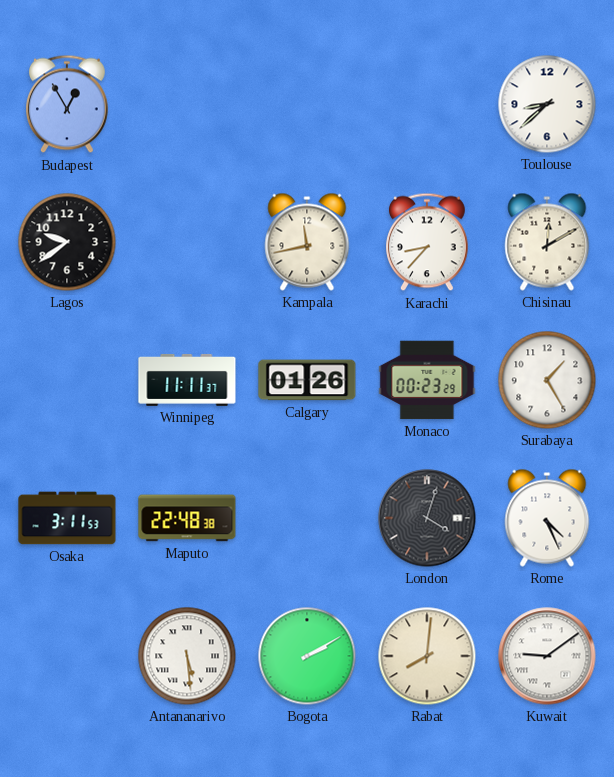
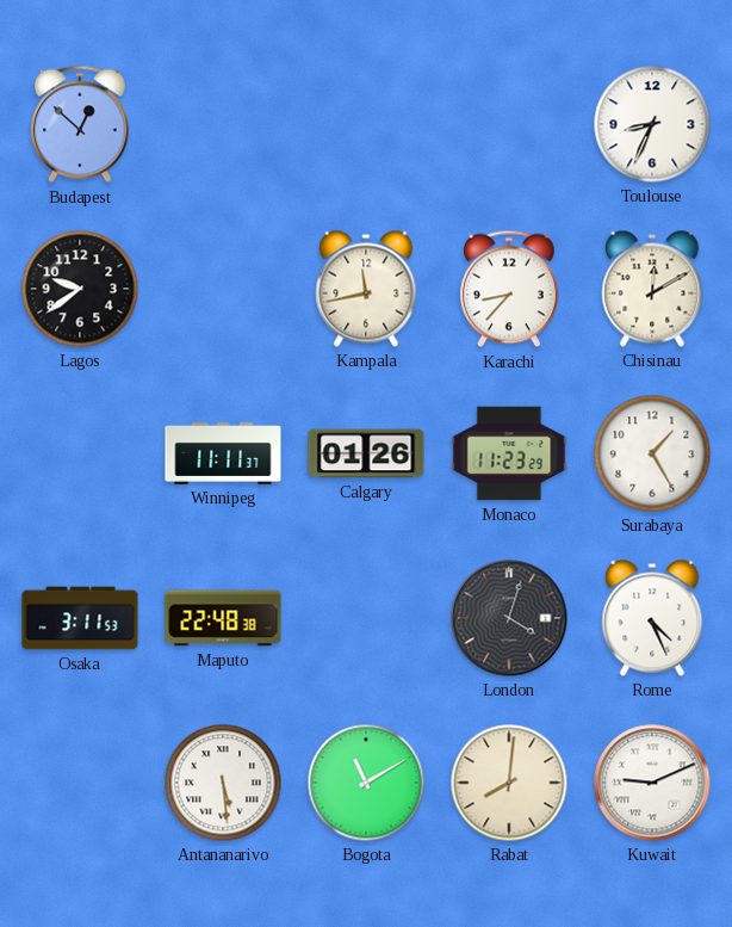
Budapest: 12:55 -> 12:52
Toulouse: 8:38 -> 8:34
Monaco: 00:23 -> 11:23
Bogota: 2:10 -> 11:10
Kuwait: 9:09 -> 9:11
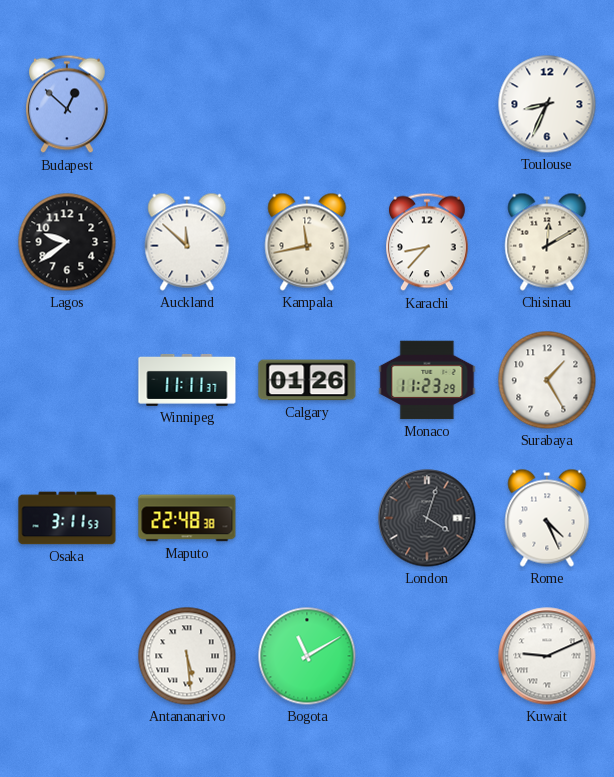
Auckland: none -> 11:52
Rabat: 8:01 -> none
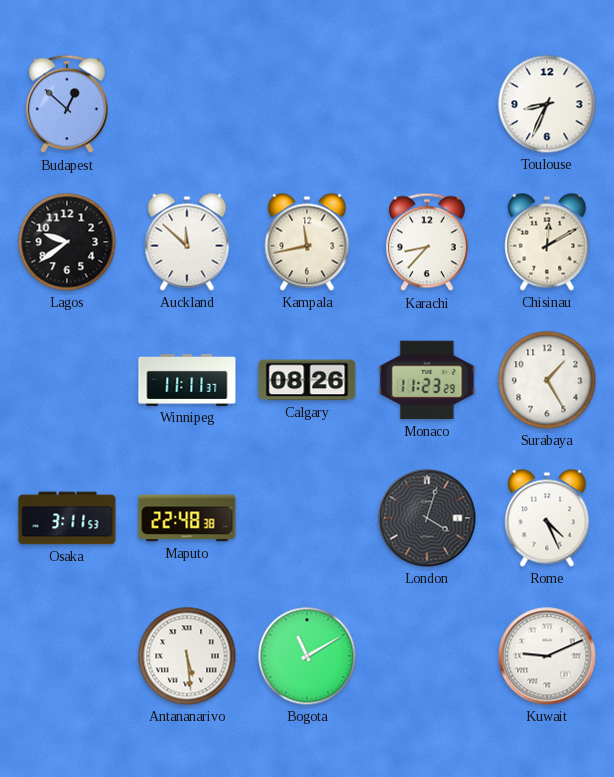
Calgary: 01:26 -> 08:26
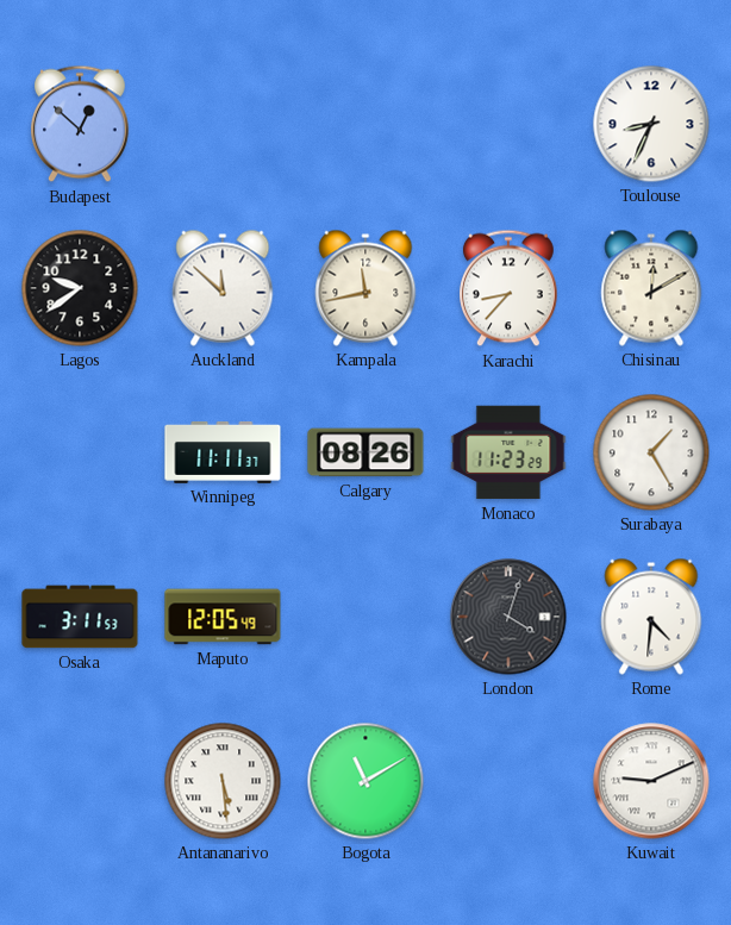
Maputo: 22:48 -> 12:05
Rome: 4:26 -> 4:31
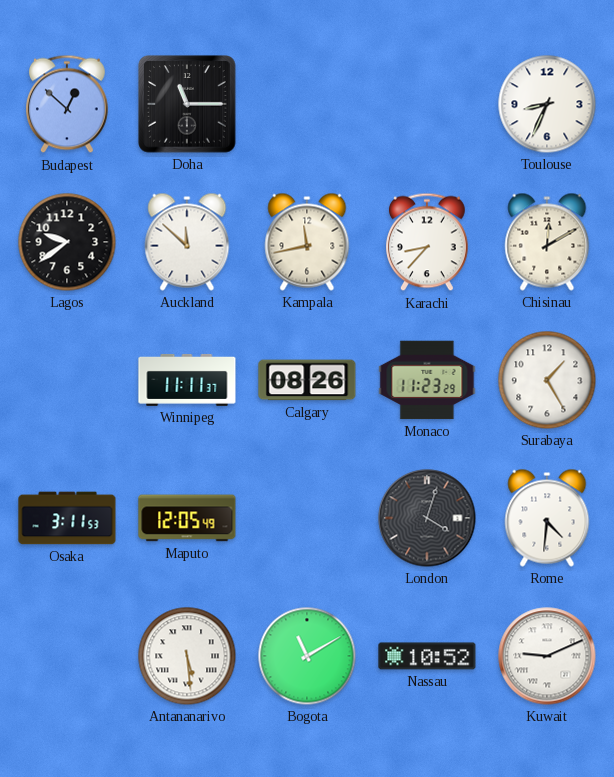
Doha: none -> 11:15
Nassau: none -> 10:52
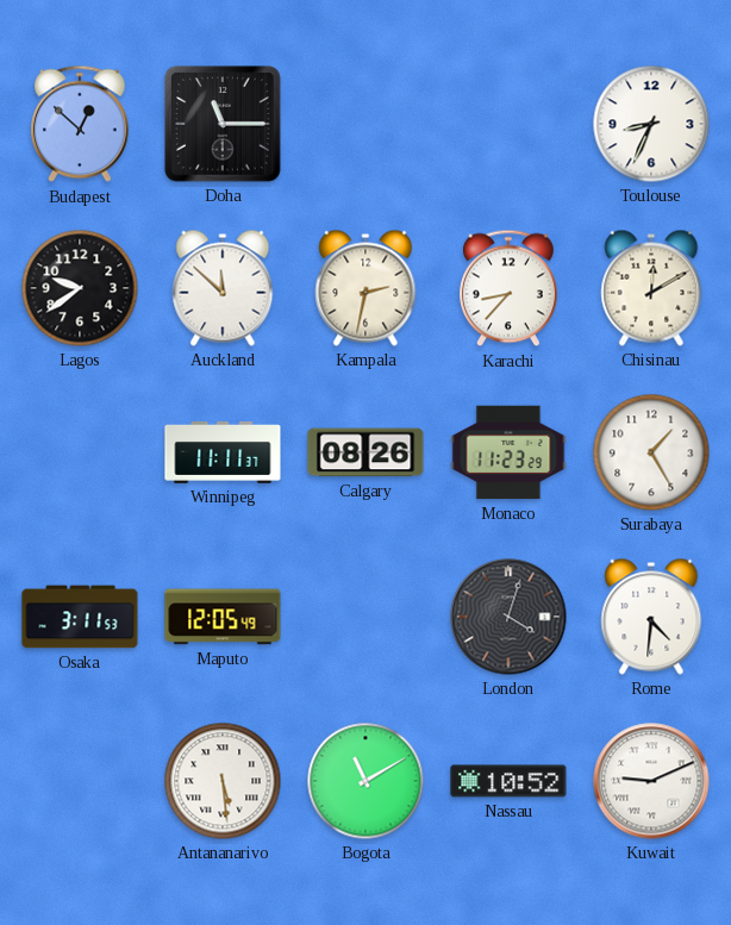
Kampala: 11:43 -> 2:32
